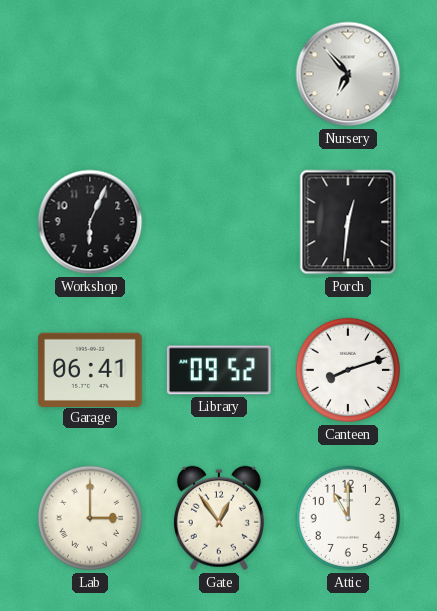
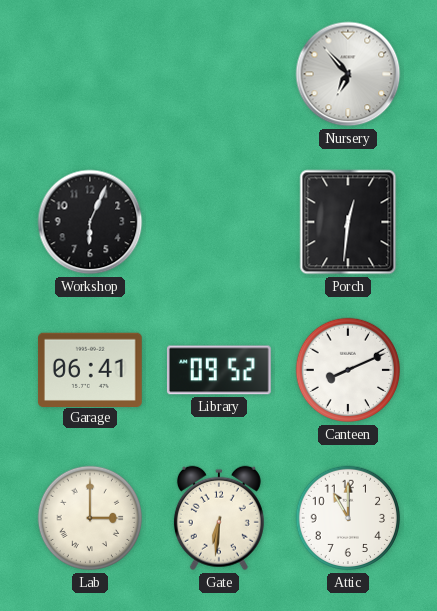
Canteen: 8:12 -> 8:11
Gate: 12:54 -> 6:31
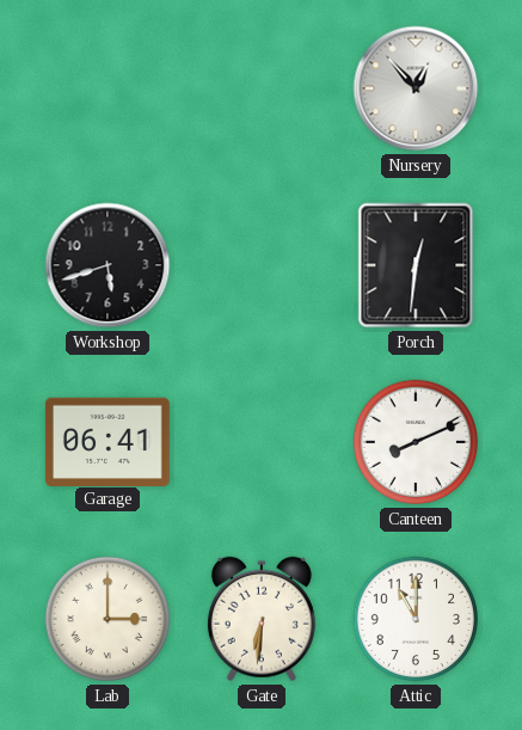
Nursery: 6:53 -> 12:53
Workshop: 6:04 -> 5:42
Library: 09:52 -> none
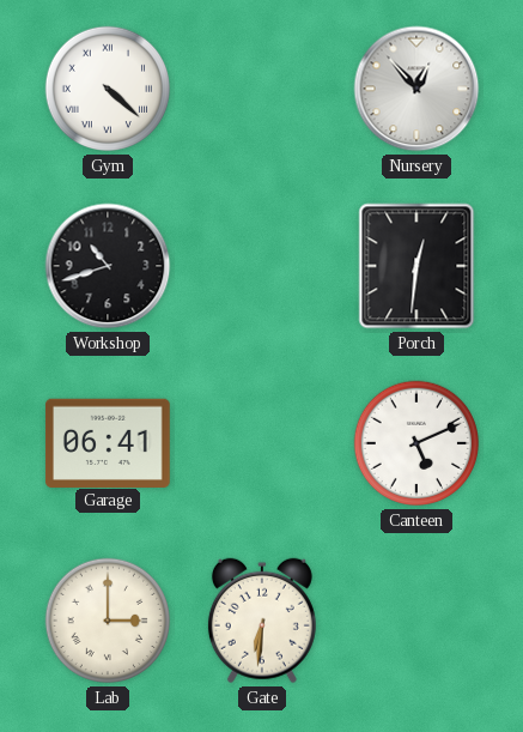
Gym: none -> 4:22
Workshop: 5:42 -> 10:42
Canteen: 8:11 -> 5:11
Attic: 11:00 -> none
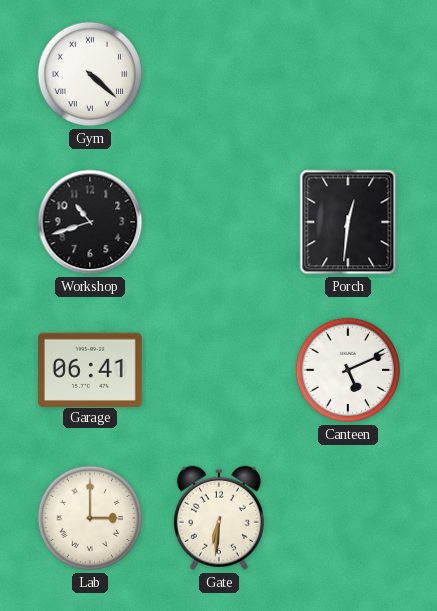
Nursery: 12:53 -> none
